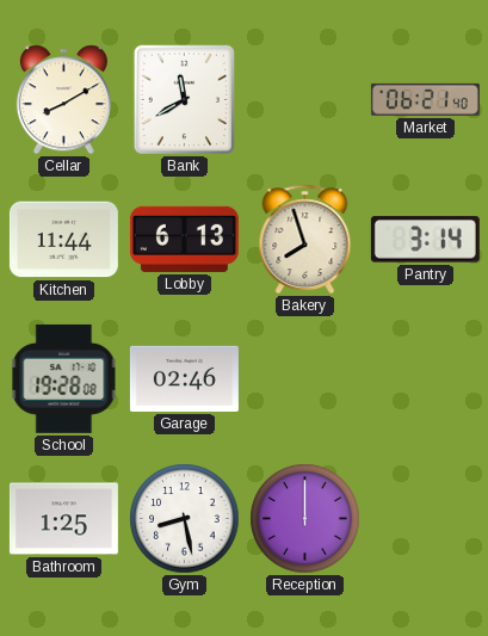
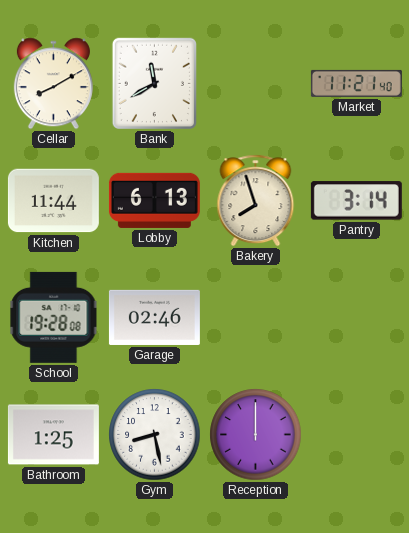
Market: 06:21 -> 11:21
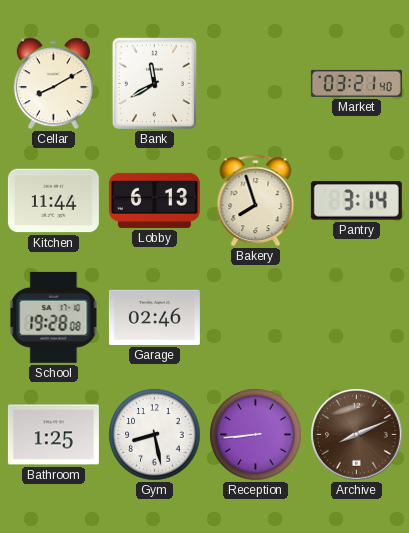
Market: 11:21 -> 03:21
Reception: 12:00 -> 8:44
Archive: none -> 8:11
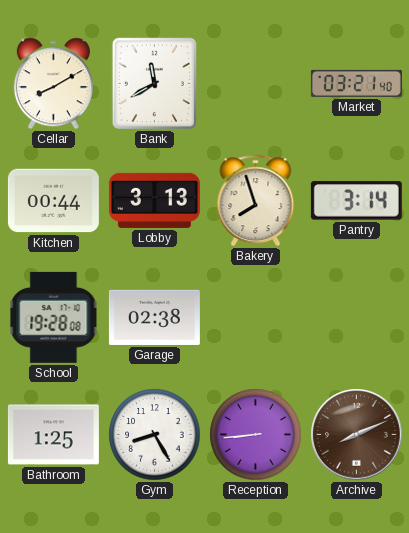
Kitchen: 11:44 -> 00:44
Lobby: 6:13 -> 3:13
Garage: 02:46 -> 02:38
Gym: 8:28 -> 8:25
